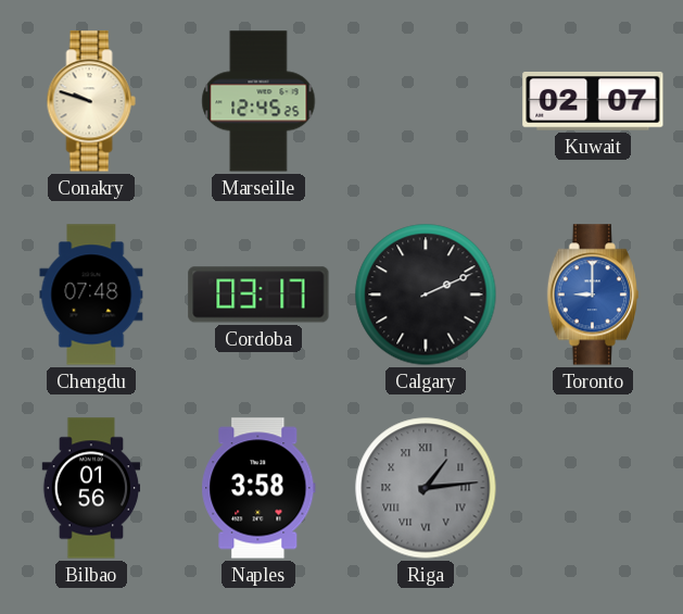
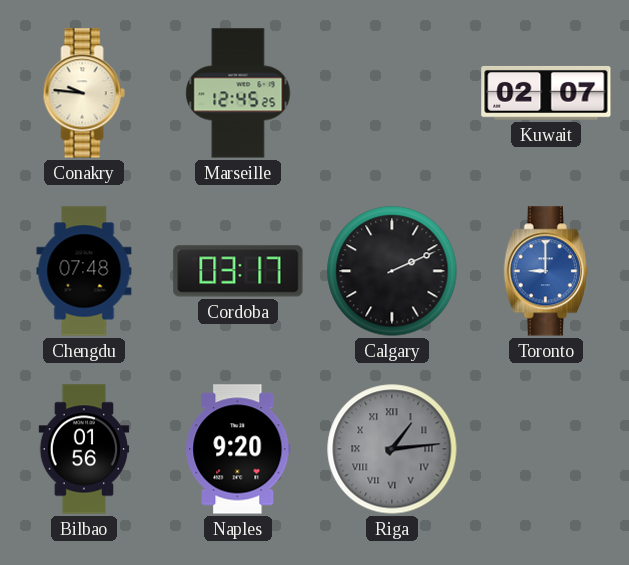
Conakry: 9:48 -> 9:46
Naples: 3:58 -> 9:20
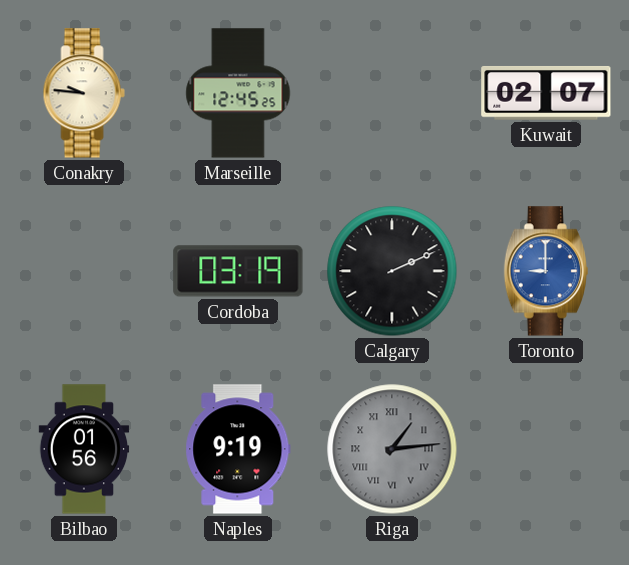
Chengdu: 07:48 -> none
Cordoba: 03:17 -> 03:19
Naples: 9:20 -> 9:19
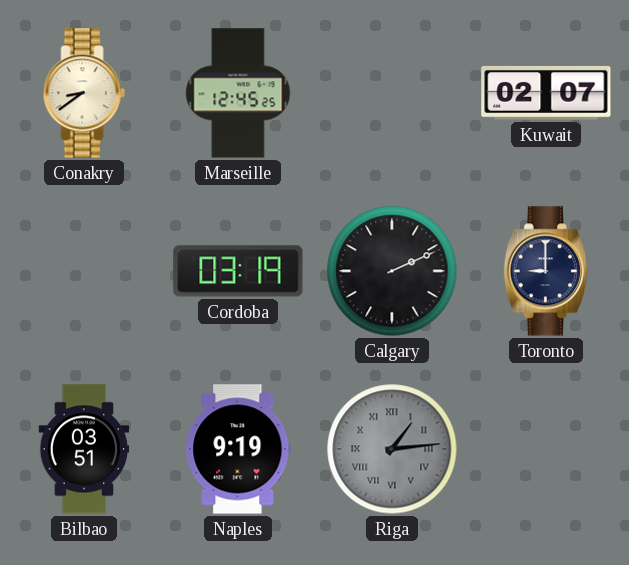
Conakry: 9:46 -> 8:39
Toronto dial: blue -> navy
Bilbao: 01:56 -> 03:51
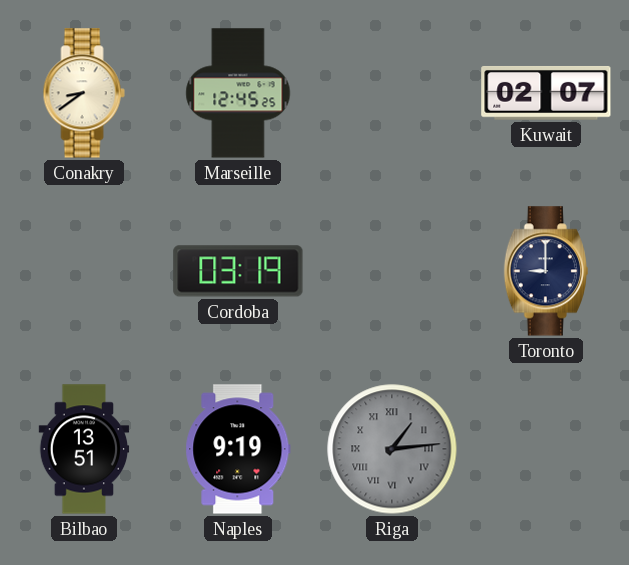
Calgary: 2:11 -> none
Bilbao: 03:51 -> 13:51
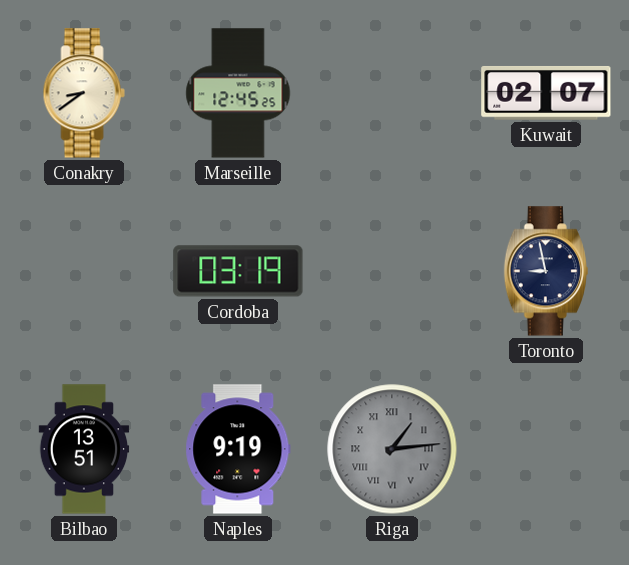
Toronto: 9:00 -> 8:58
